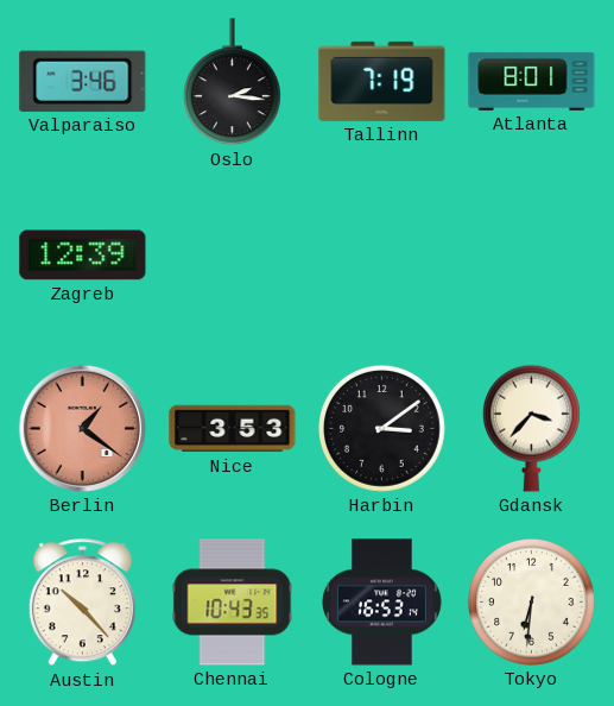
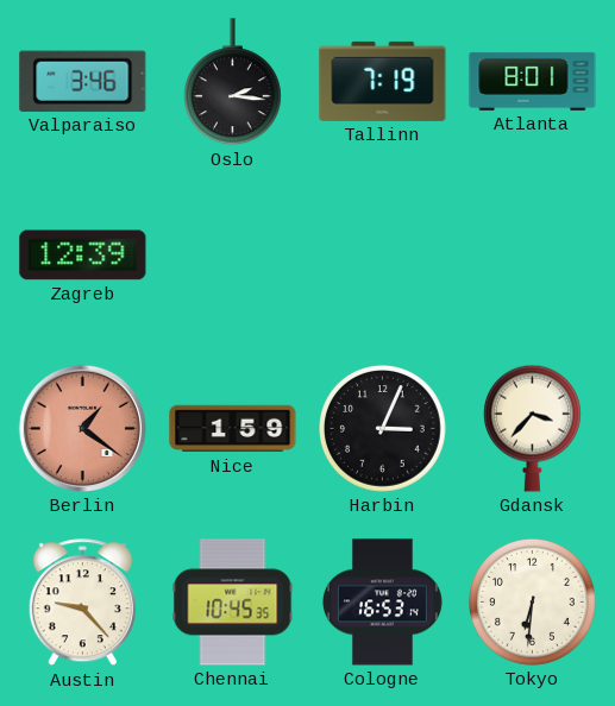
Nice: 3:53 -> 1:59
Harbin: 3:09 -> 3:04
Austin: 10:23 -> 9:23
Chennai: 10:43 -> 10:45
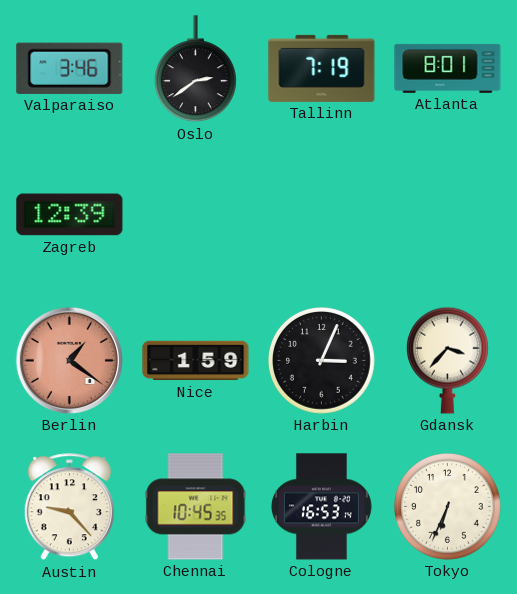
Oslo: 2:16 -> 2:39
Tokyo: 6:31 -> 6:34
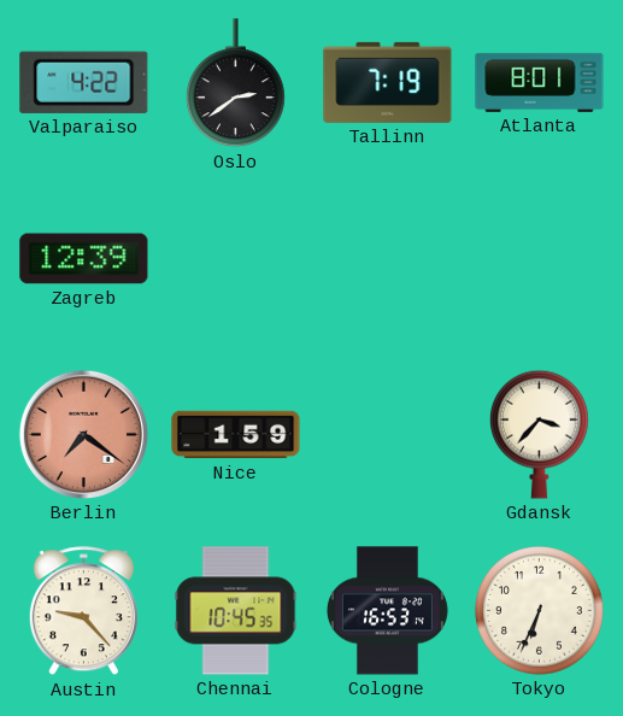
Valparaiso: 3:46 -> 4:22
Berlin: 1:21 -> 7:21
Harbin: 3:04 -> none
